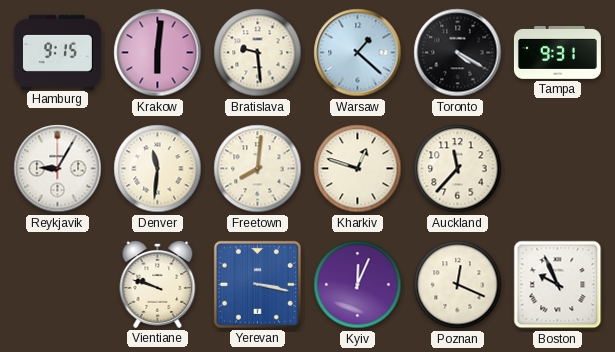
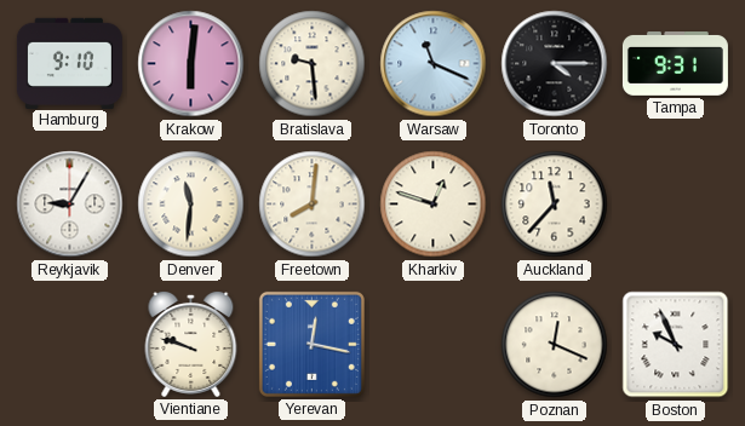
Hamburg: 9:15 -> 9:10
Warsaw: 1:22 -> 11:19
Toronto: 4:20 -> 4:15
Yerevan: 3:17 -> 12:17
Kyiv: 12:04 -> none
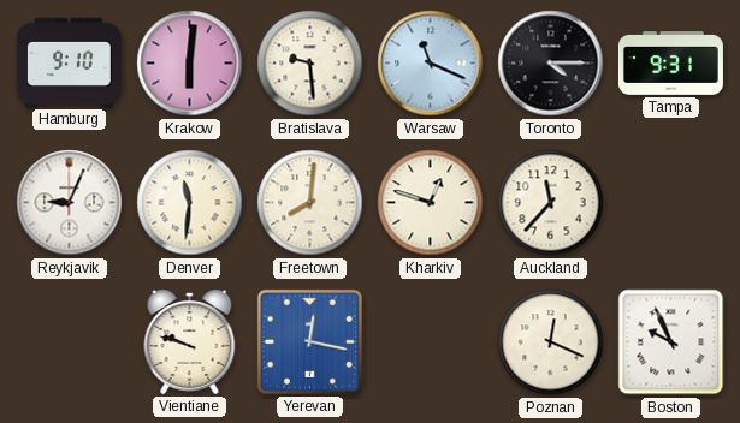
Reykjavik: 9:05 -> 9:04
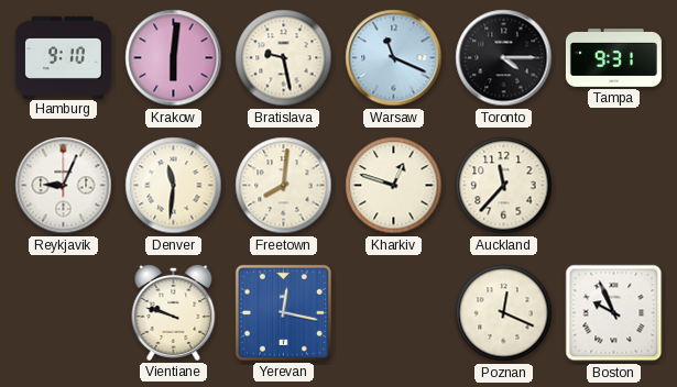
Bratislava: 9:29 -> 9:28
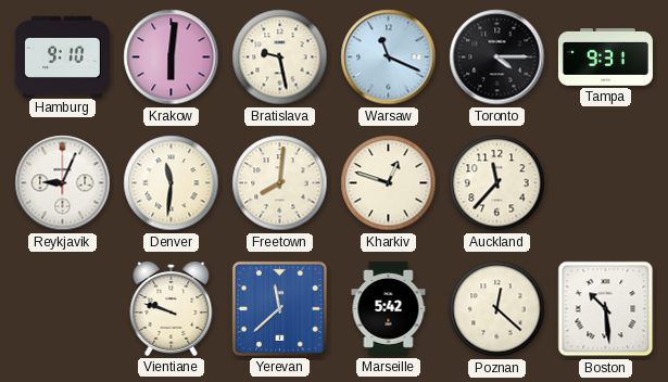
Yerevan: 12:17 -> 11:38
Marseille: none -> 5:42
Poznan: 12:19 -> 12:22
Boston: 9:56 -> 10:29
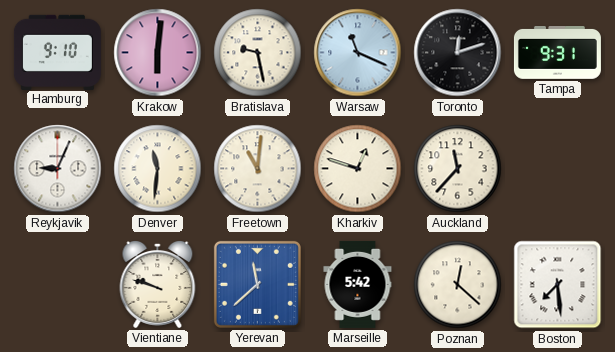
Toronto: 4:15 -> 12:12
Freetown: 8:01 -> 11:01
Boston: 10:29 -> 7:29
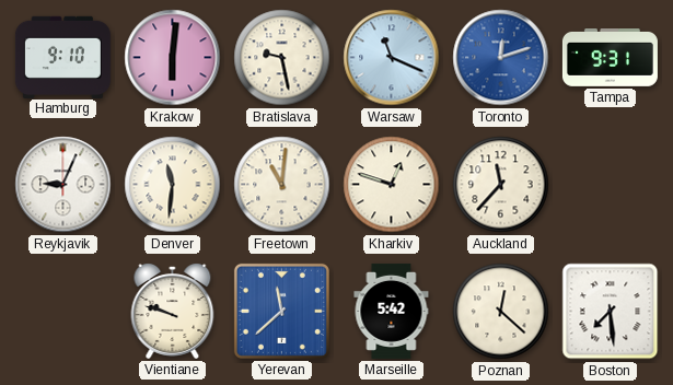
Toronto dial: black -> blue
